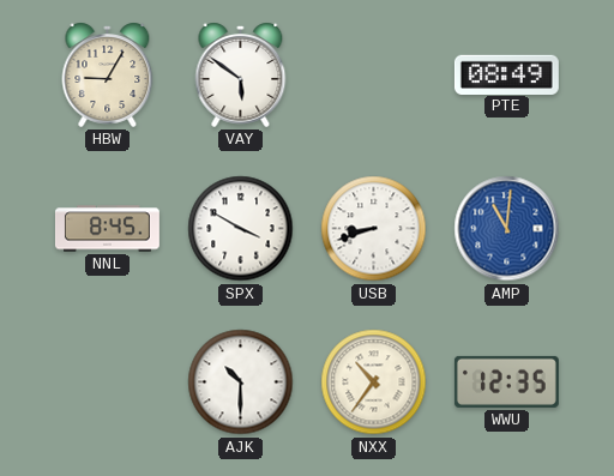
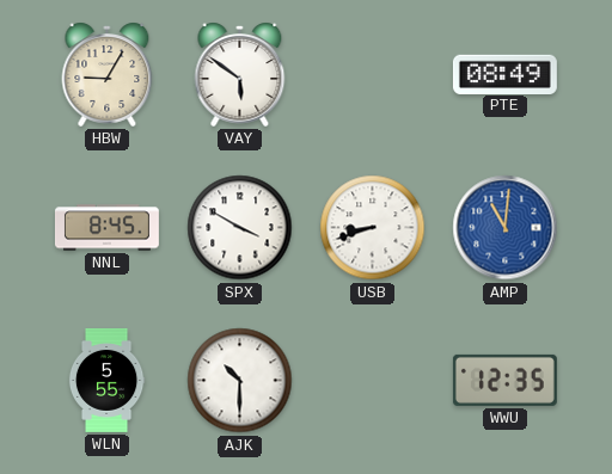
WLN: none -> 5:55
NXX: 10:36 -> none
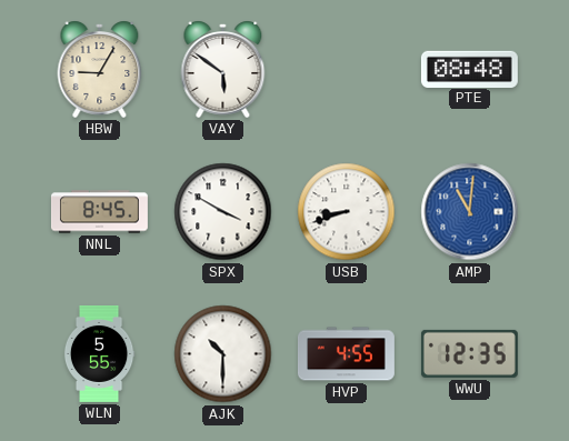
PTE: 08:49 -> 08:48
HVP: none -> 4:55
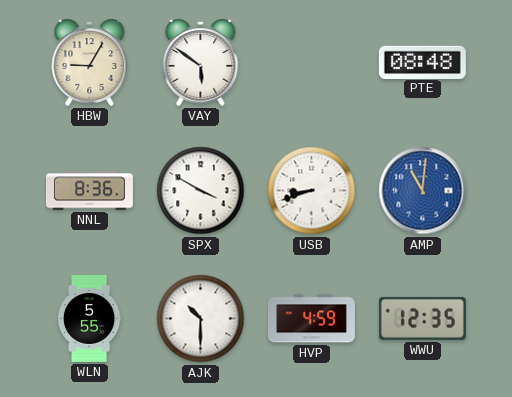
NNL: 8:45 -> 8:36
HVP: 4:55 -> 4:59
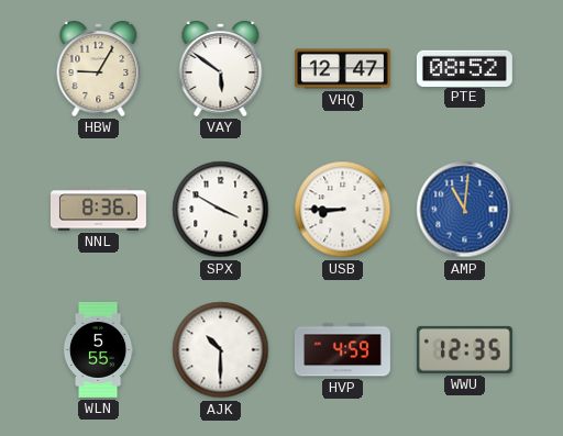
VHQ: none -> 12:47
PTE: 08:48 -> 08:52
USB: 8:42 -> 8:45
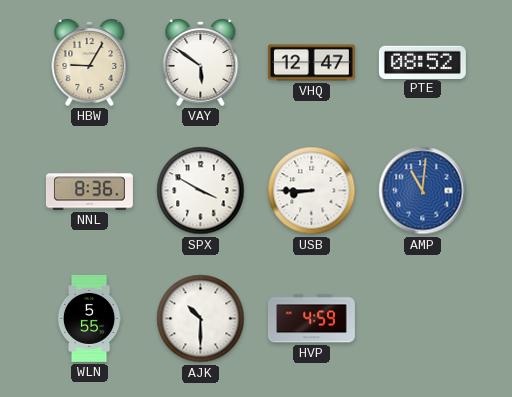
WWU: 12:35 -> none
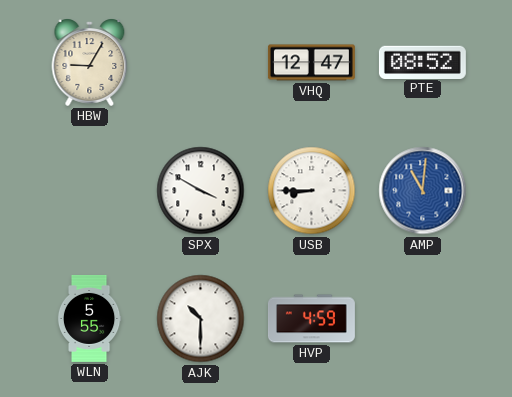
VAY: 5:51 -> none
NNL: 8:36 -> none
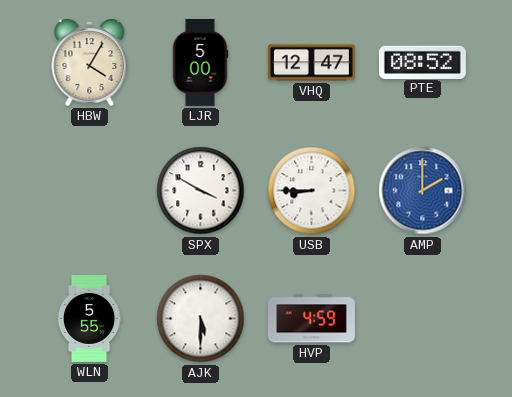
HBW: 9:05 -> 4:05
LJR: none -> 5:00
AMP: 11:01 -> 2:00
AJK: 10:30 -> 5:30
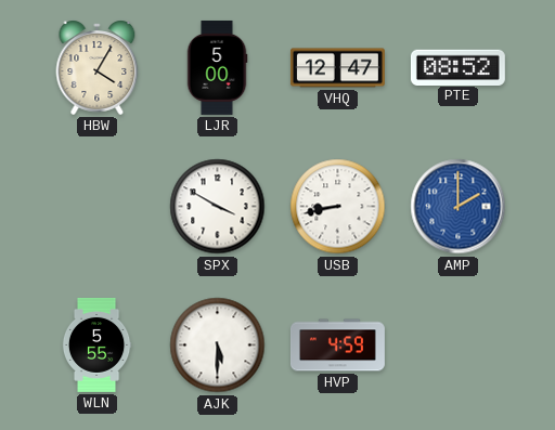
USB: 8:45 -> 8:43
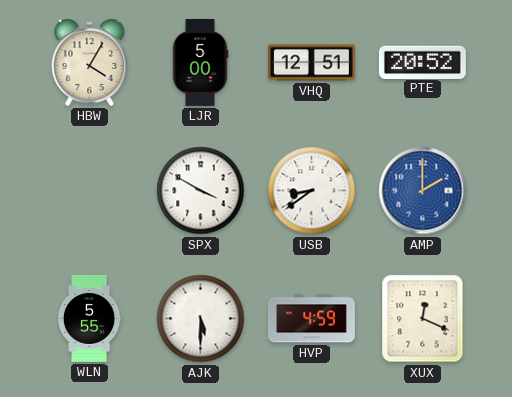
VHQ: 12:47 -> 12:51
PTE: 08:52 -> 20:52
USB: 8:43 -> 8:39
XUX: none -> 12:19
